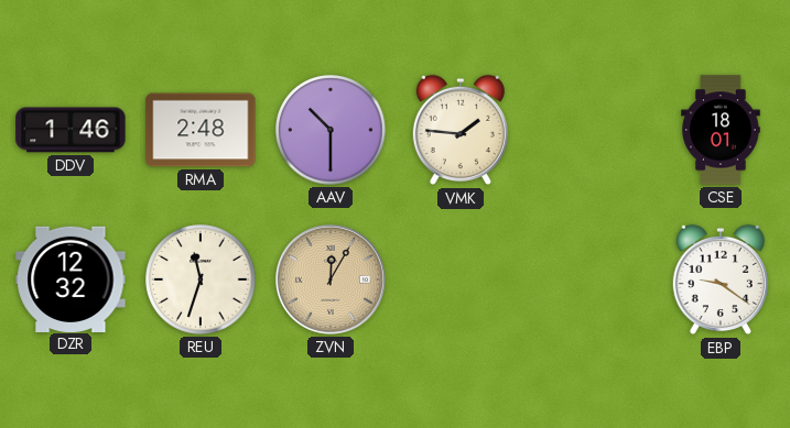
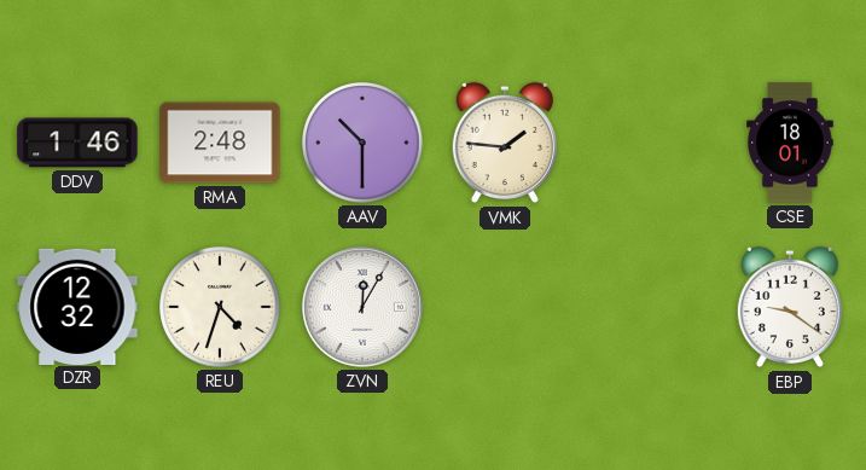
REU: 11:33 -> 4:33
ZVN dial: champagne -> white
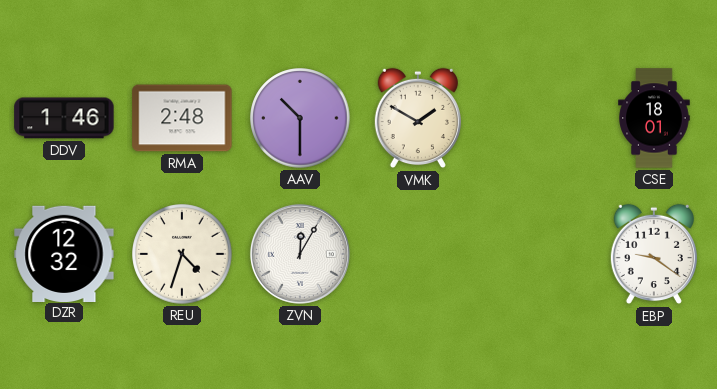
VMK: 1:46 -> 1:50
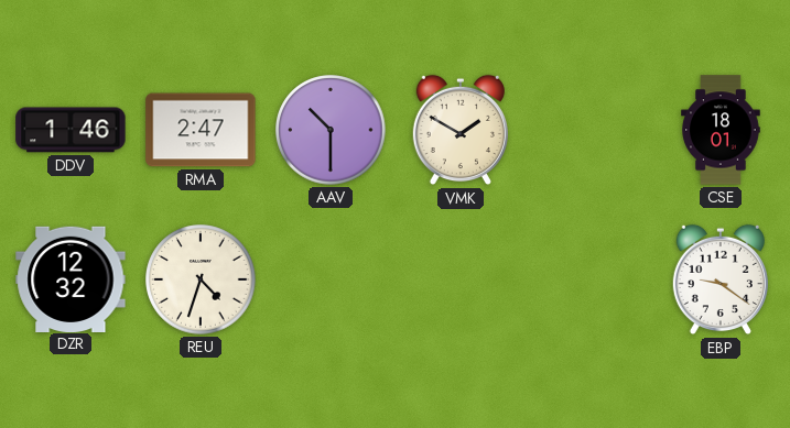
RMA: 2:48 -> 2:47
ZVN: 12:05 -> none
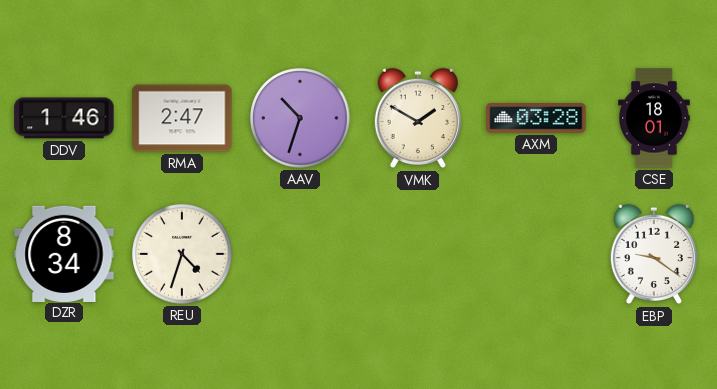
AAV: 10:30 -> 10:33
AXM: none -> 03:28
DZR: 12:32 -> 8:34
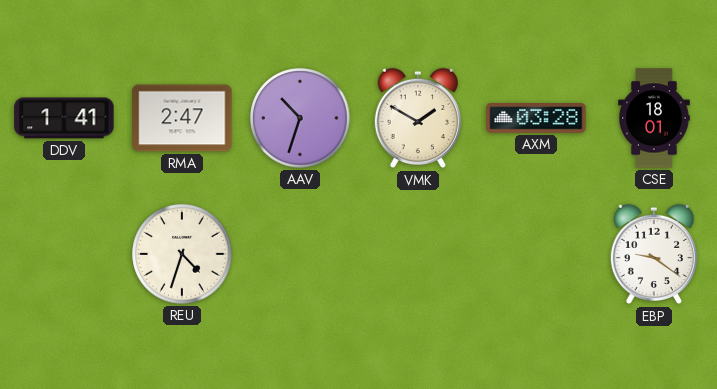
DDV: 1:46 -> 1:41
DZR: 8:34 -> none
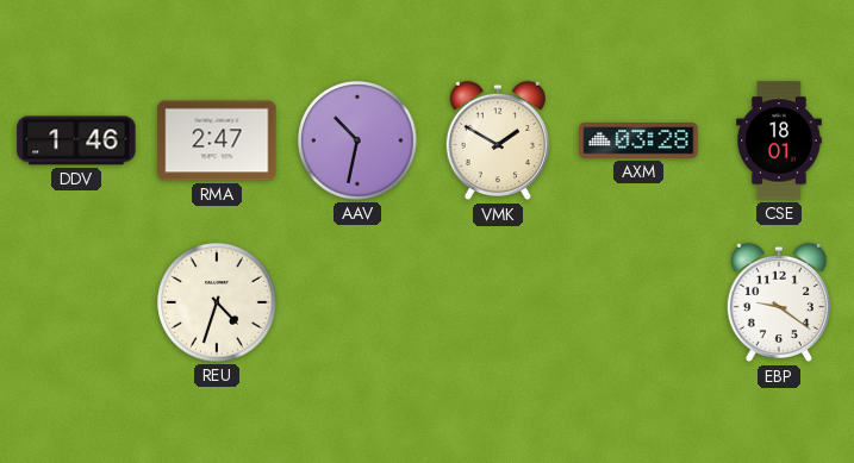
DDV: 1:41 -> 1:46
AAV: 10:33 -> 10:32
